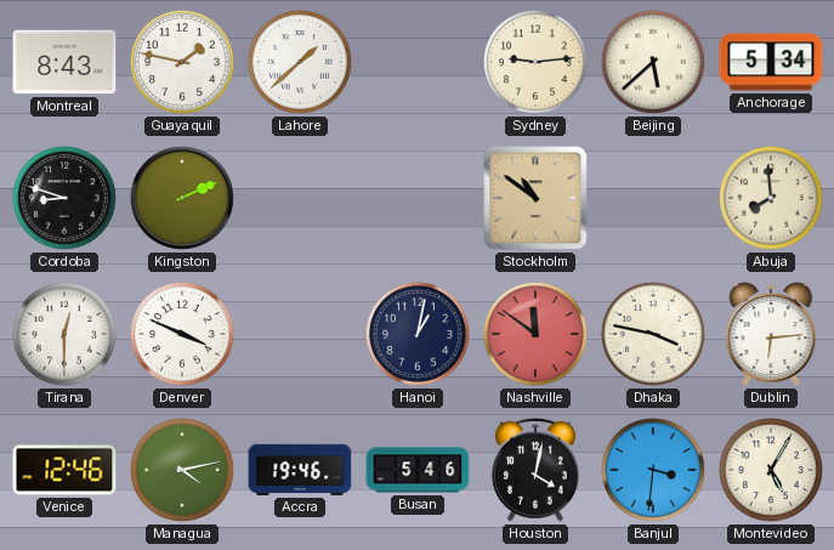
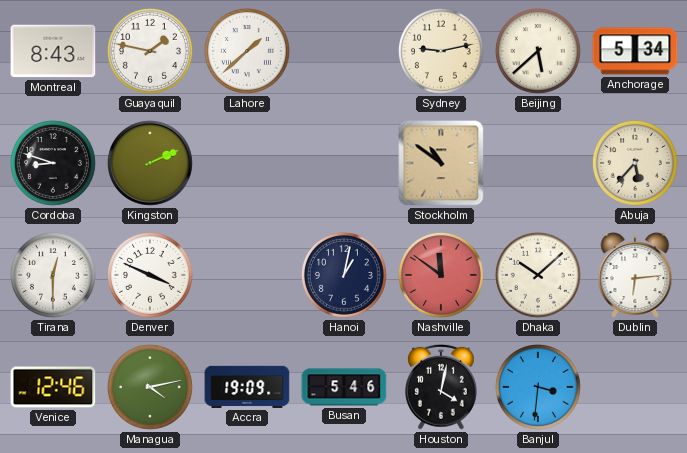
Sydney: 9:14 -> 9:13
Abuja: 7:59 -> 5:37
Dhaka: 3:47 -> 10:08
Accra: 19:46 -> 19:09
Montevideo: 5:05 -> none
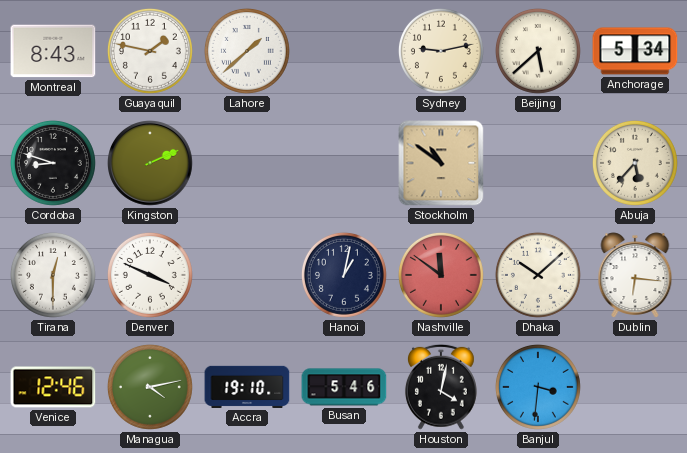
Dublin: 6:14 -> 6:16
Accra: 19:09 -> 19:10
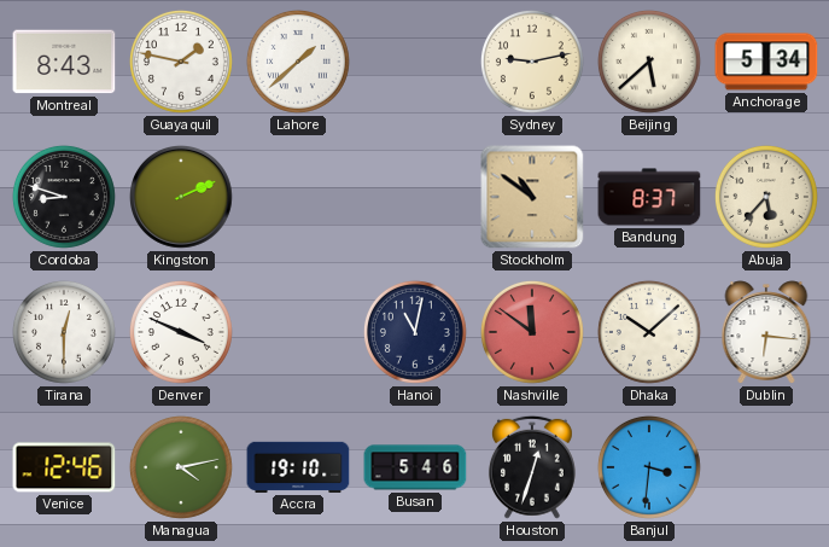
Bandung: none -> 8:37
Hanoi: 1:02 -> 11:02
Houston: 4:02 -> 12:33
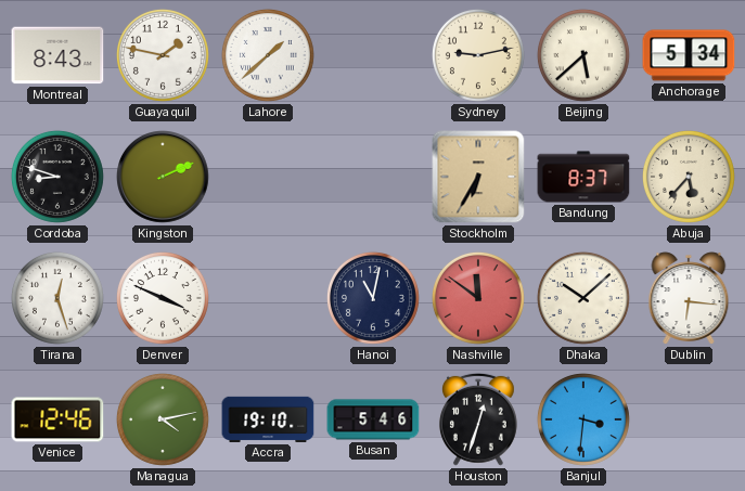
Stockholm: 10:51 -> 6:35
Tirana: 12:30 -> 12:27
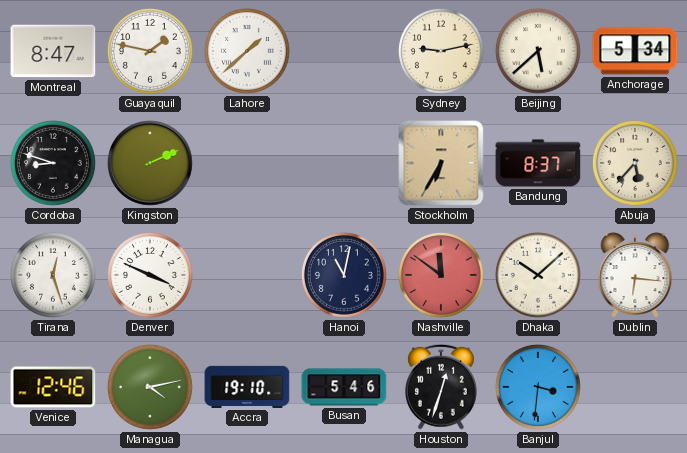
Montreal: 8:43 -> 8:47
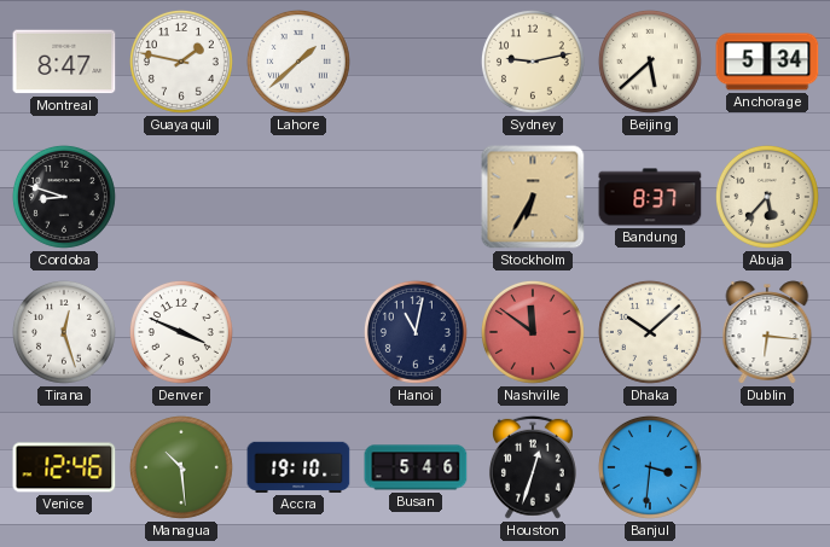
Kingston: 2:11 -> none
Managua: 4:13 -> 10:29
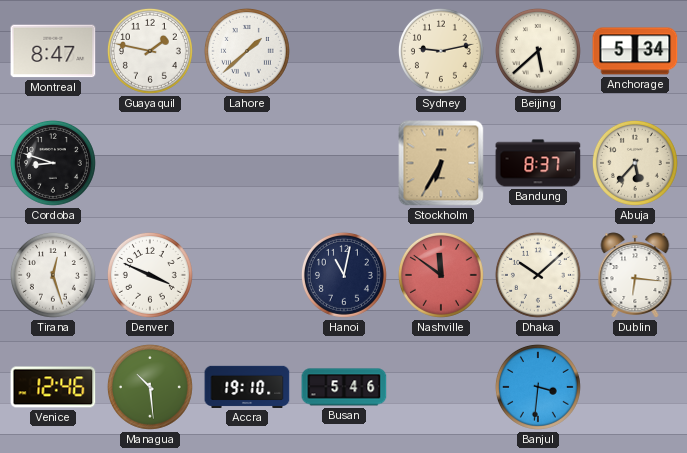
Houston: 12:33 -> none
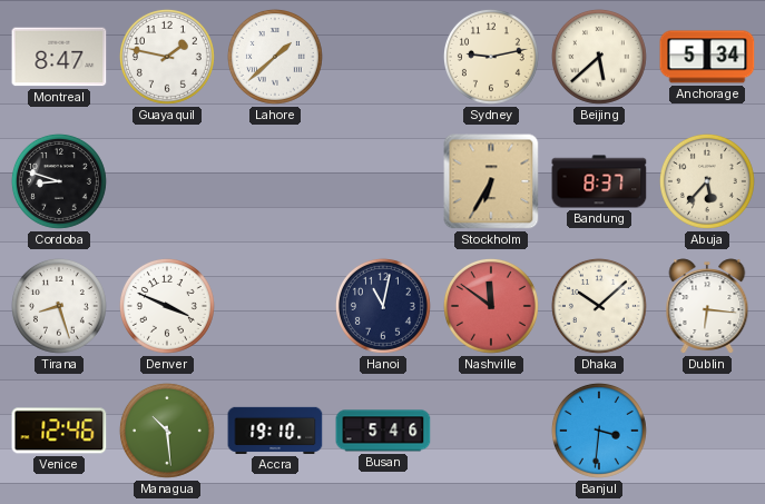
Tirana: 12:27 -> 8:27
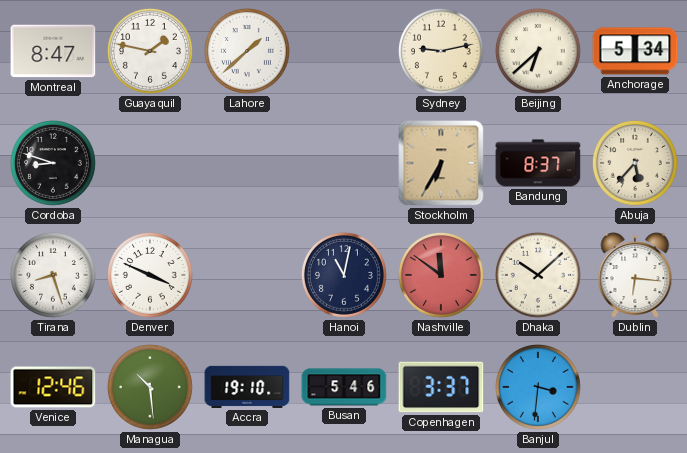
Beijing: 5:38 -> 6:38
Copenhagen: none -> 3:37
